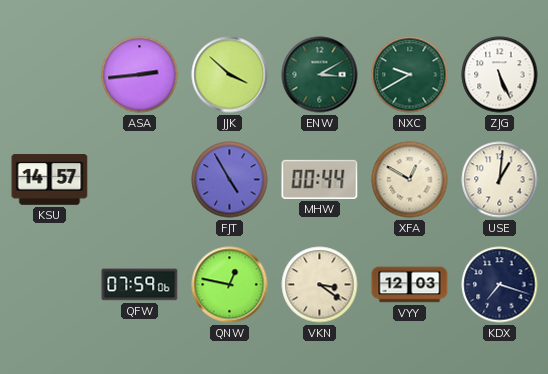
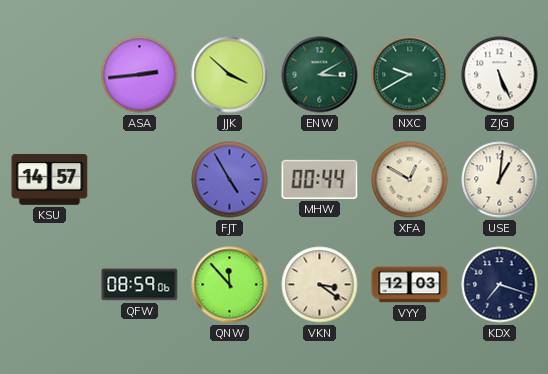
QFW: 07:59 -> 08:59
QNW: 12:47 -> 11:53
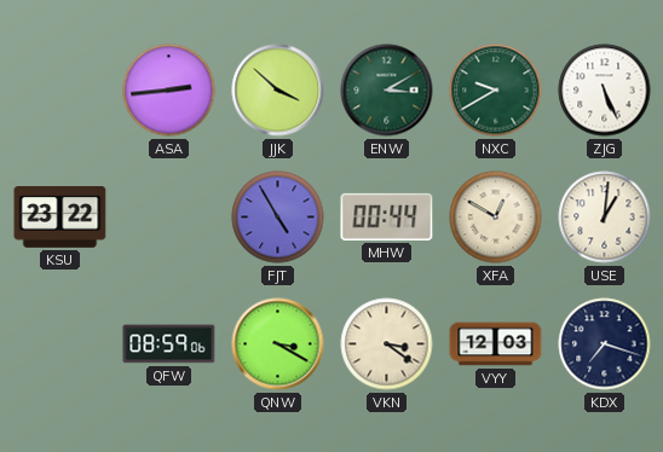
KSU: 14:57 -> 23:22
QNW: 11:53 -> 3:20
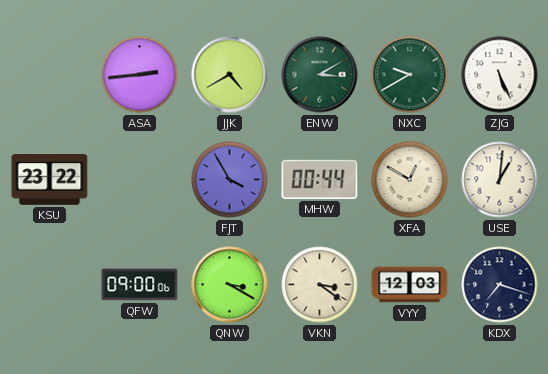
JJK: 3:52 -> 4:40
FJT: 4:55 -> 3:55
QFW: 08:59 -> 09:00
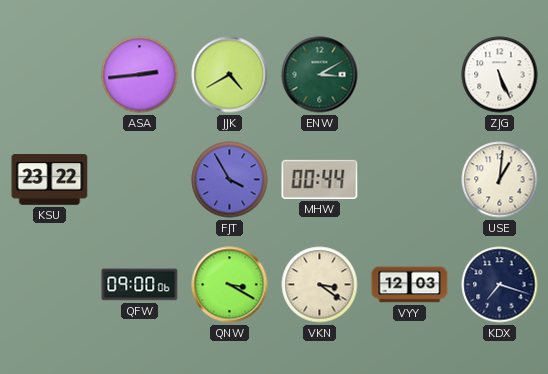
NXC: 9:40 -> none
XFA: 12:50 -> none
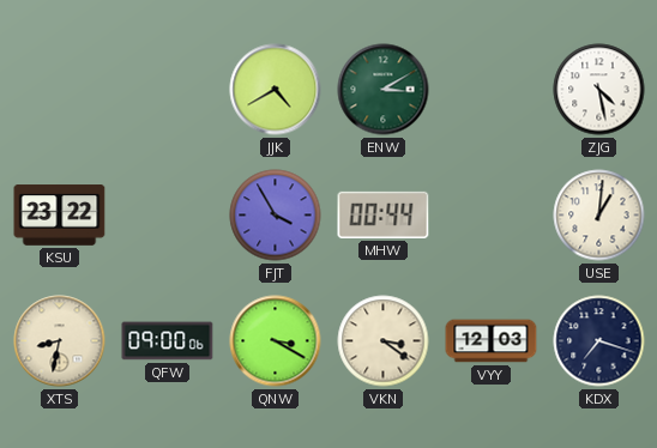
ASA: 2:44 -> none
ZJG: 5:26 -> 4:28
XTS: none -> 8:32
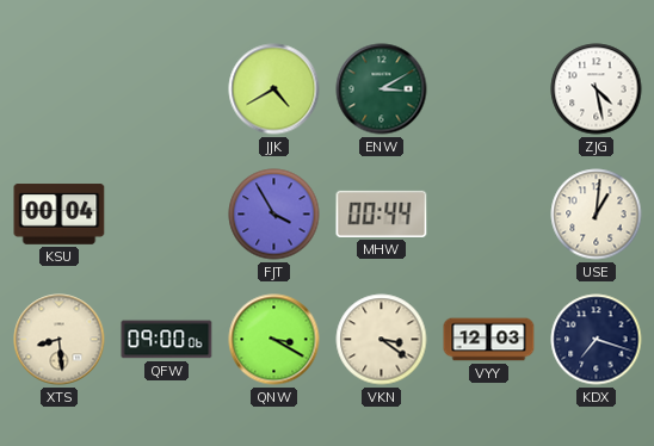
KSU: 23:22 -> 00:04
XTS: 8:32 -> 8:29
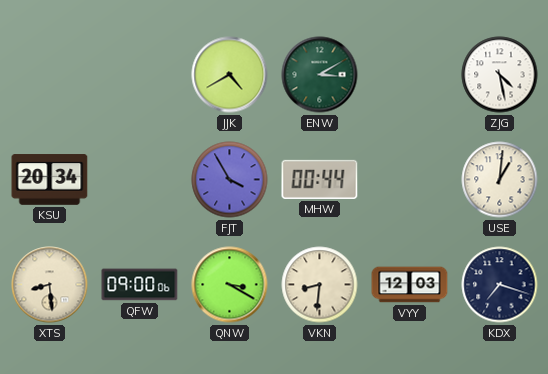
KSU: 00:04 -> 20:34
VKN: 3:21 -> 8:31
